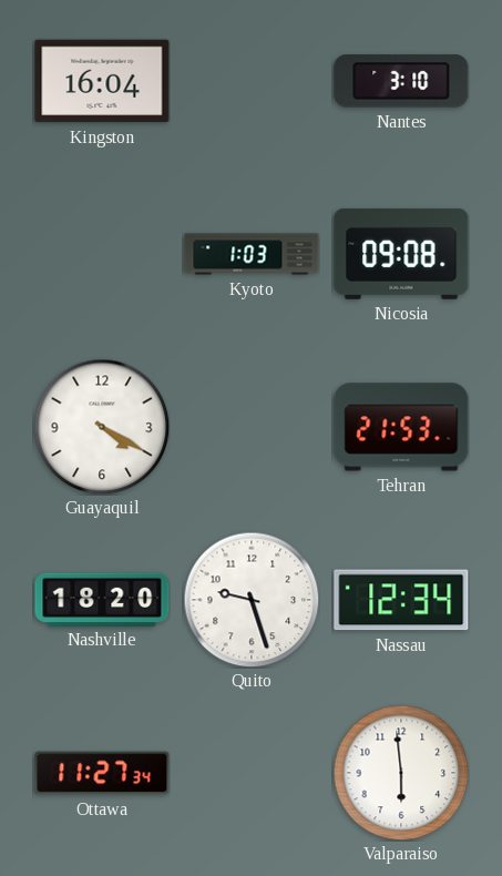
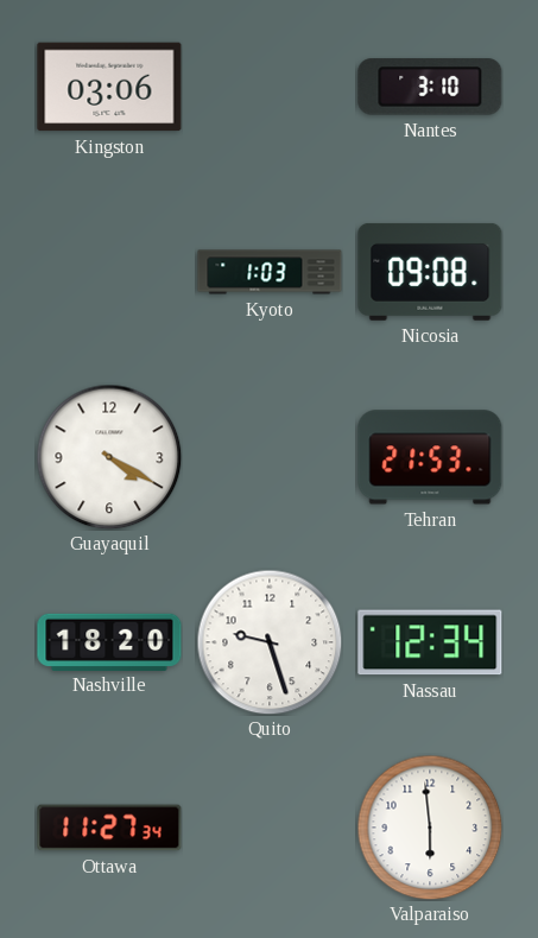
Kingston: 16:04 -> 03:06
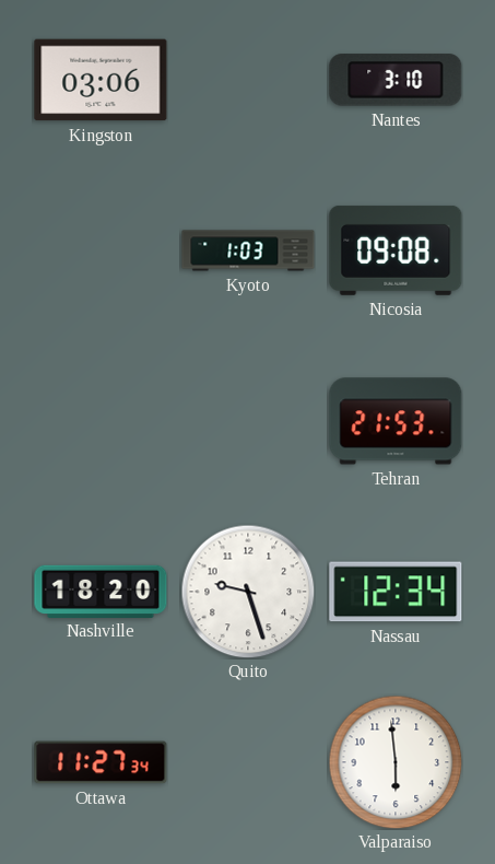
Guayaquil: 4:20 -> none
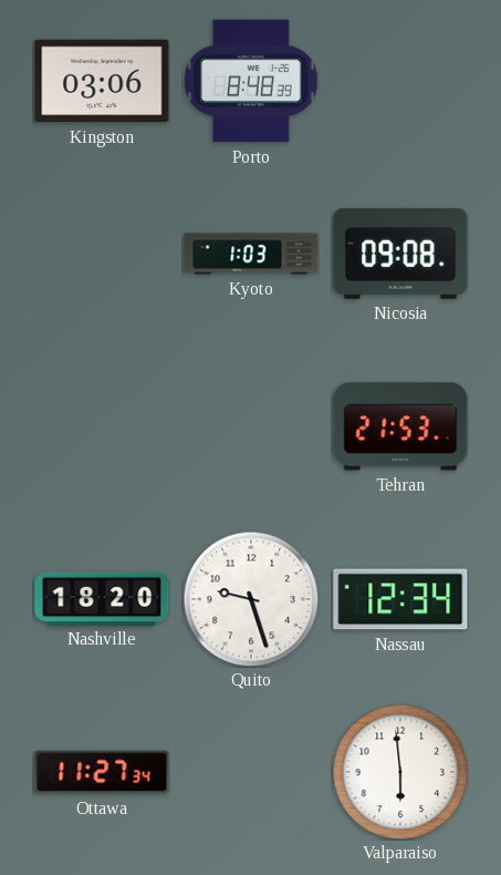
Porto: none -> 8:48
Nantes: 3:10 -> none
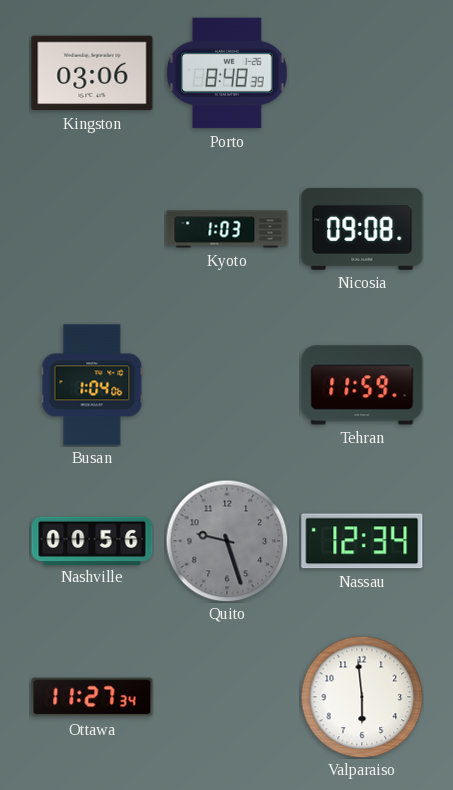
Busan: none -> 1:04
Tehran: 21:53 -> 11:59
Nashville: 18:20 -> 00:56
Quito dial: white -> grey
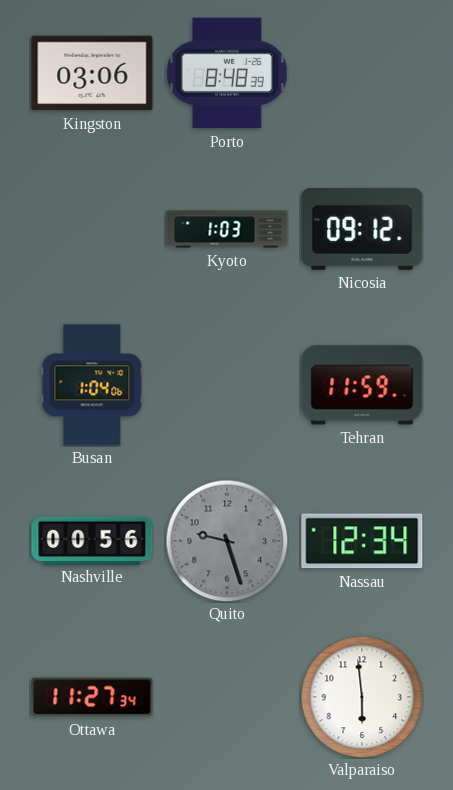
Nicosia: 09:08 -> 09:12
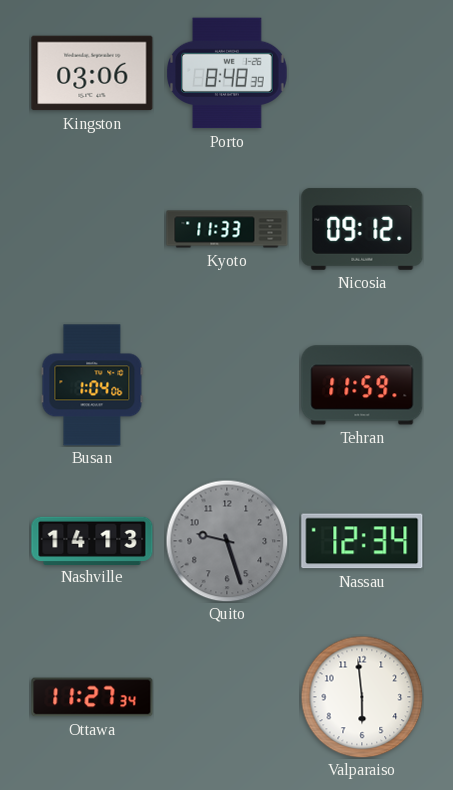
Kyoto: 1:03 -> 11:33
Nashville: 00:56 -> 14:13
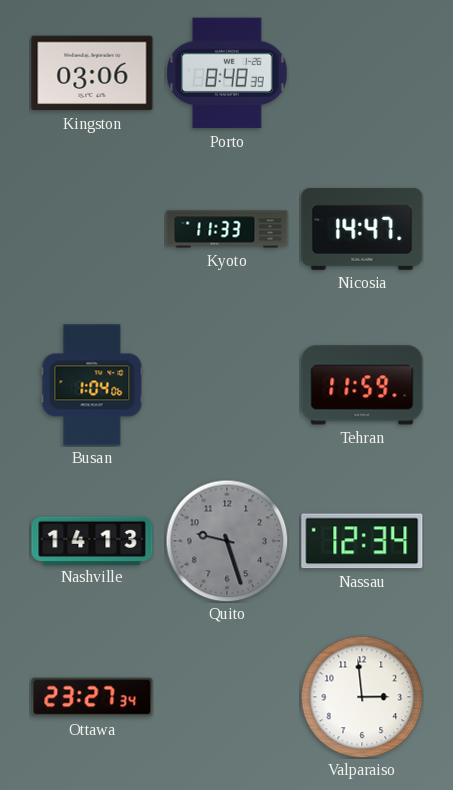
Nicosia: 09:12 -> 14:47
Ottawa: 11:27 -> 23:27
Valparaiso: 5:59 -> 2:59
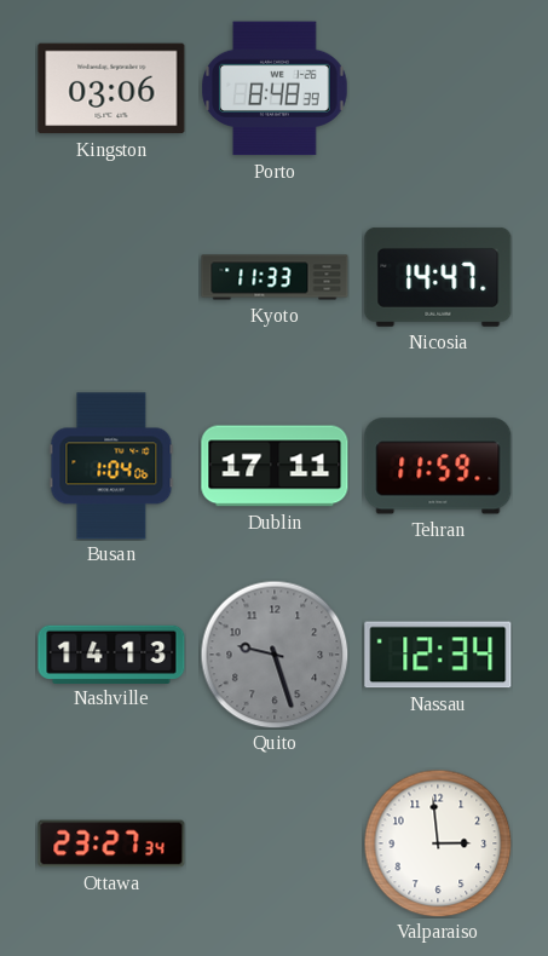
Dublin: none -> 17:11
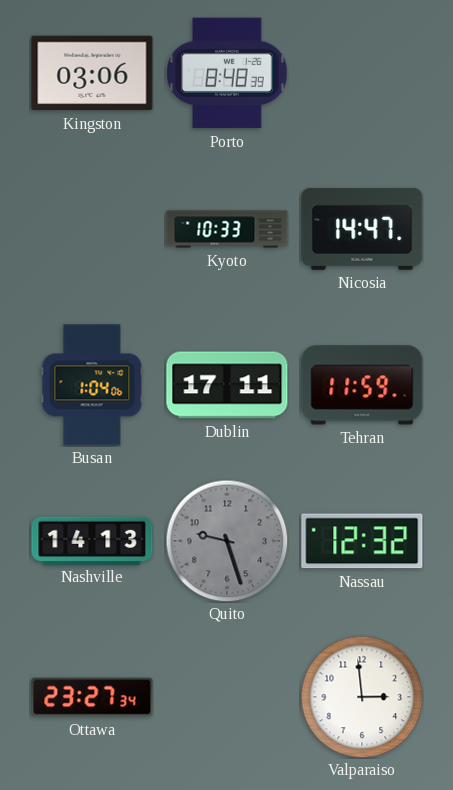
Kyoto: 11:33 -> 10:33
Nassau: 12:34 -> 12:32
